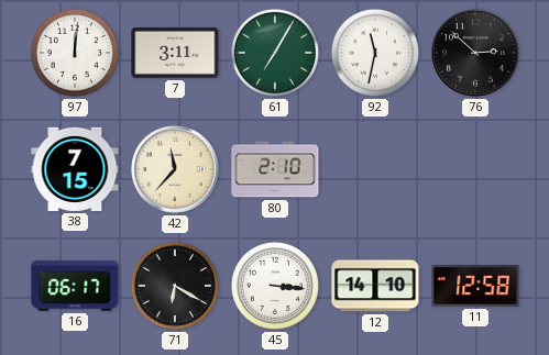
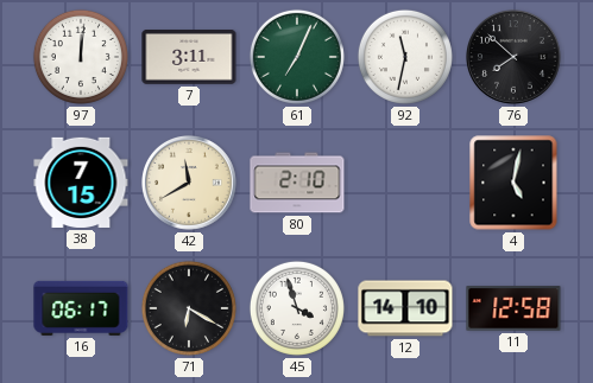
61: 7:05 -> 7:04
76: 2:52 -> 7:52
42: 11:37 -> 11:40
4: none -> 5:02
45: 3:16 -> 3:57
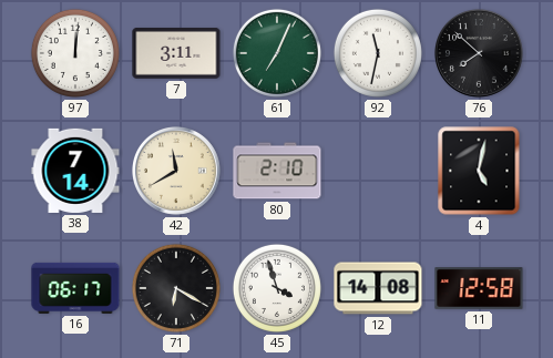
38: 7:15 -> 7:14
12: 14:10 -> 14:08
